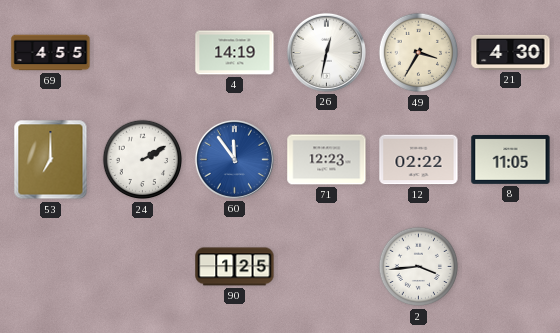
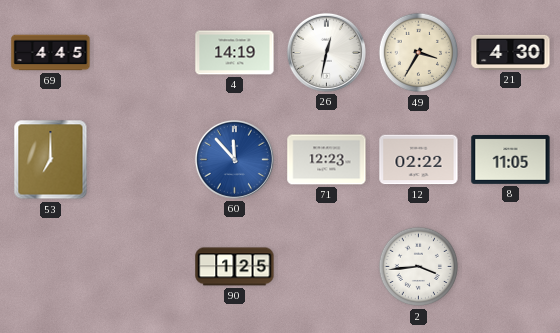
69: 4:55 -> 4:45
24: 2:10 -> none
60: 11:54 -> 11:53
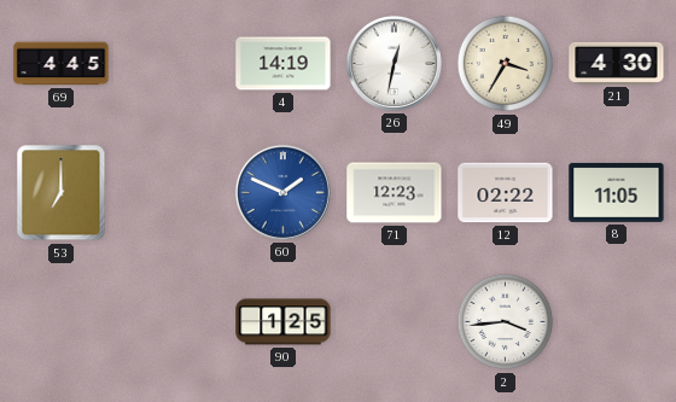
60: 11:53 -> 1:49
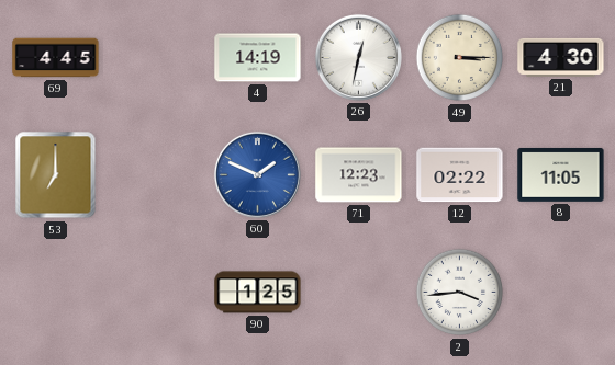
49: 3:35 -> 3:15
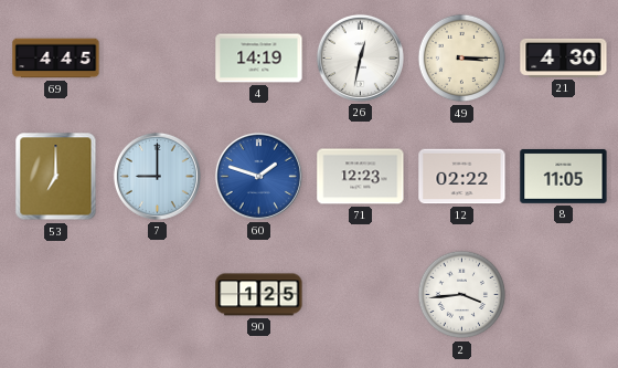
7: none -> 9:00
60: 1:49 -> 1:48
